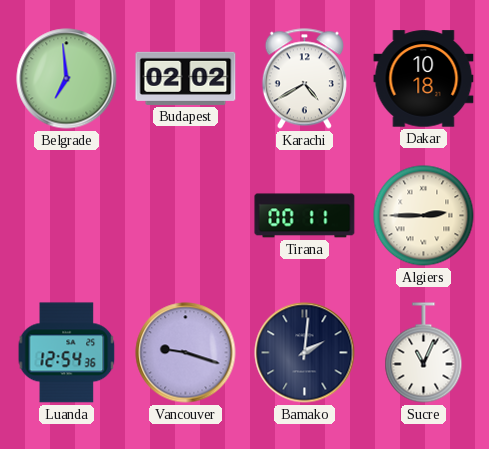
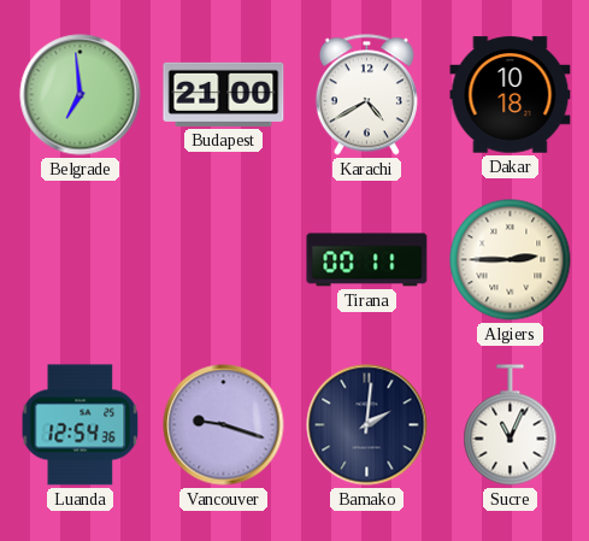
Budapest: 02:02 -> 21:00
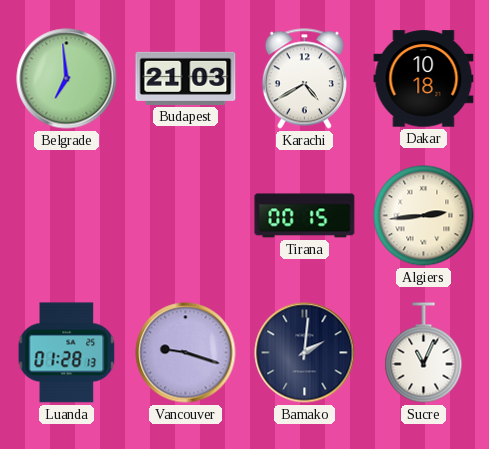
Budapest: 21:00 -> 21:03
Tirana: 00:11 -> 00:15
Algiers: 2:45 -> 2:44
Luanda: 12:54 -> 01:28
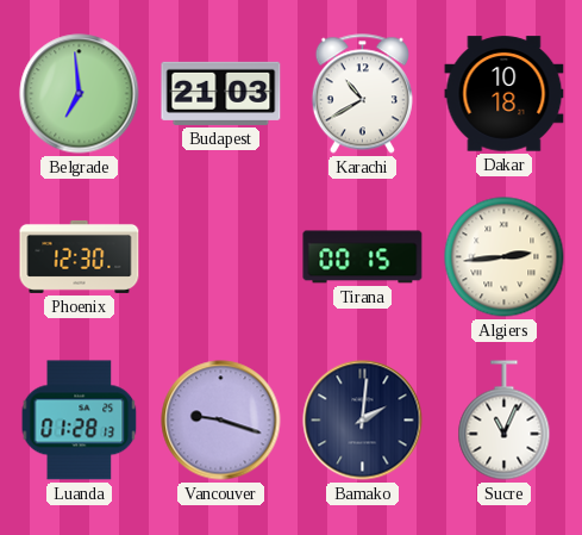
Karachi: 4:40 -> 10:40
Phoenix: none -> 12:30
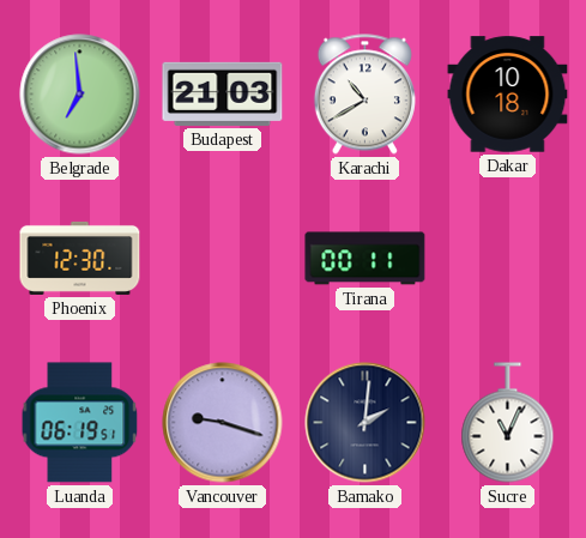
Tirana: 00:15 -> 00:11
Algiers: 2:44 -> none
Luanda: 01:28 -> 06:19
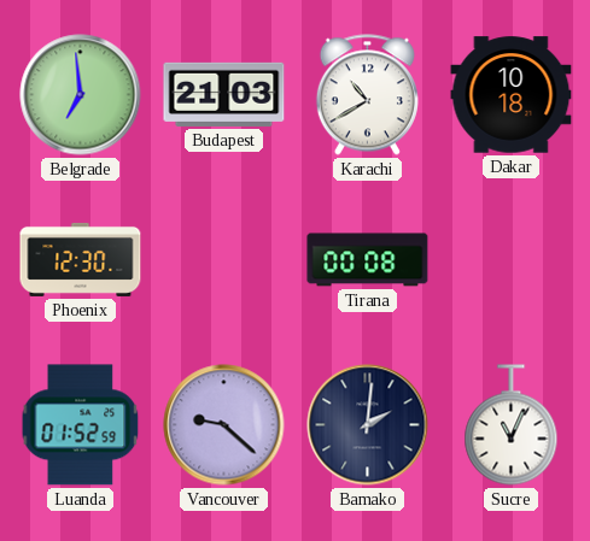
Tirana: 00:11 -> 00:08
Luanda: 06:19 -> 01:52
Vancouver: 9:18 -> 9:22
